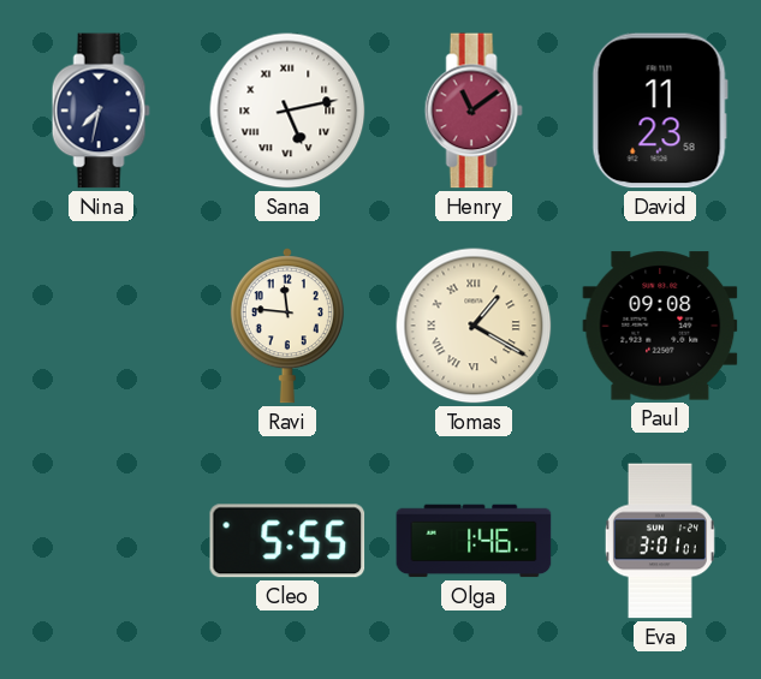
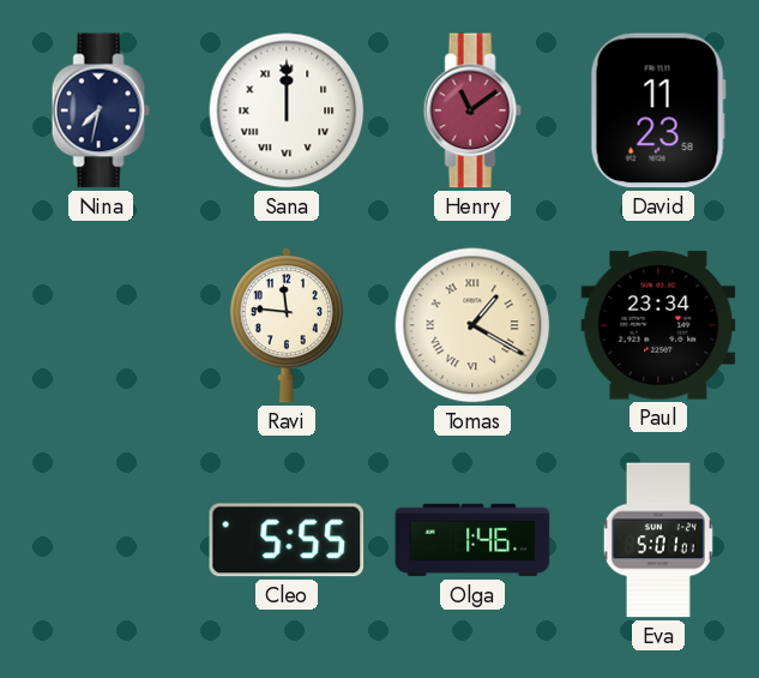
Sana: 5:13 -> 12:00
Paul: 09:08 -> 23:34
Eva: 3:01 -> 5:01
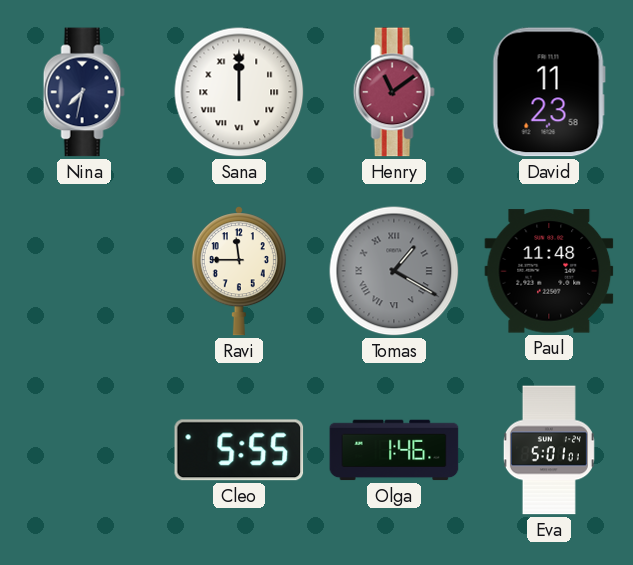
Ravi: 11:46 -> 11:45
Tomas dial: cream -> grey
Paul: 23:34 -> 11:48
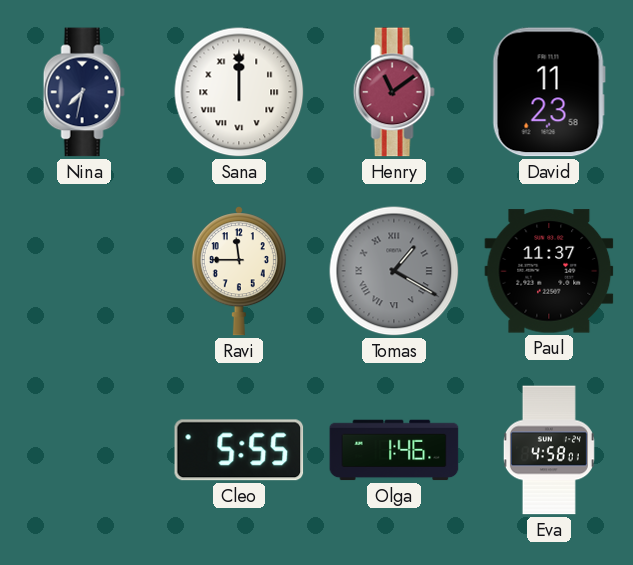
Paul: 11:48 -> 11:37
Eva: 5:01 -> 4:58
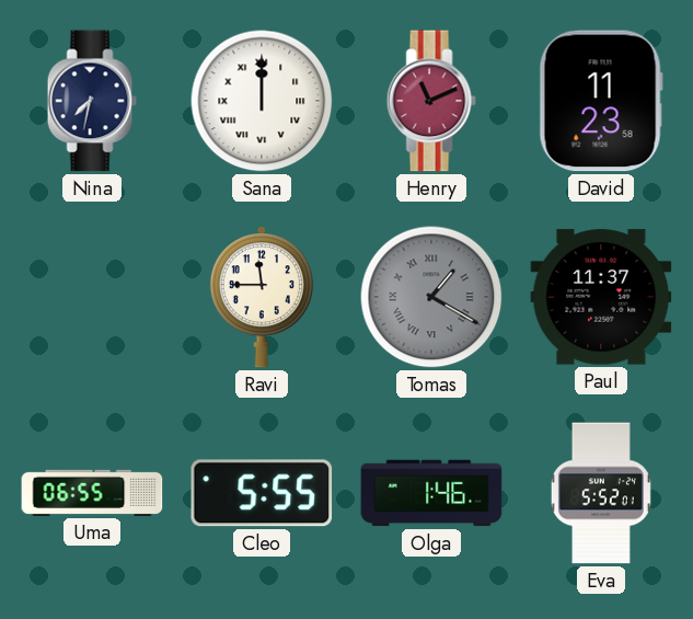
Henry: 11:09 -> 11:11
Uma: none -> 06:55
Eva: 4:58 -> 5:52
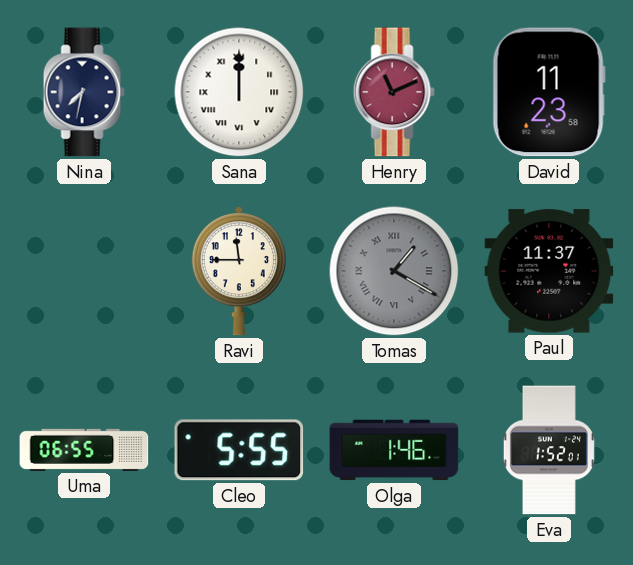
Eva: 5:52 -> 1:52
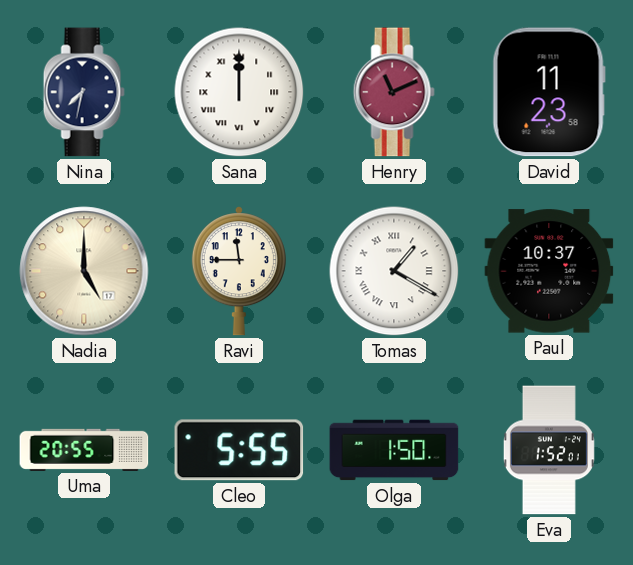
Nadia: none -> 5:00
Tomas dial: grey -> white
Paul: 11:37 -> 10:37
Uma: 06:55 -> 20:55
Olga: 1:46 -> 1:50
